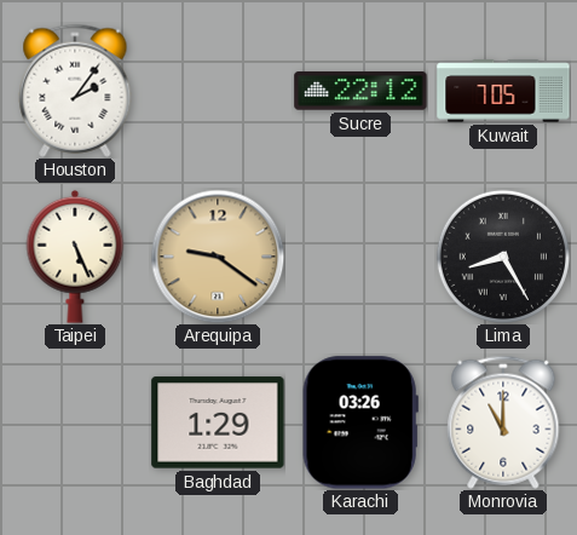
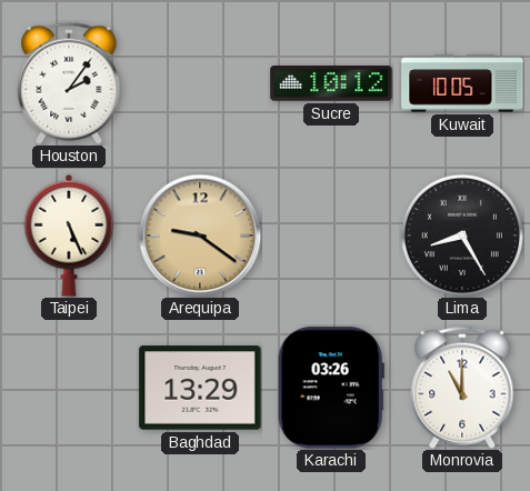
Sucre: 22:12 -> 10:12
Kuwait: 7:05 -> 10:05
Baghdad: 1:29 -> 13:29
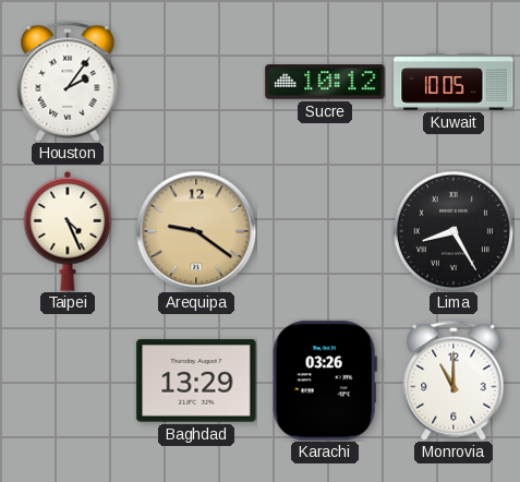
Taipei: 5:26 -> 4:26
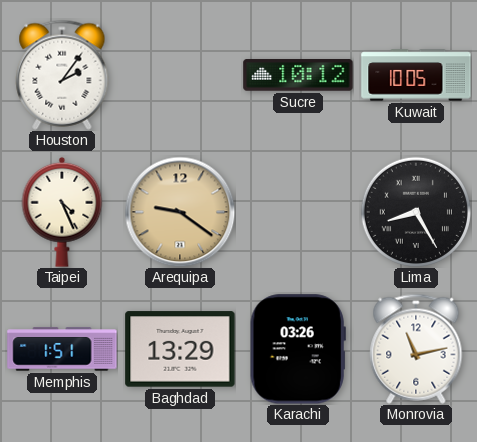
Memphis: none -> 1:51
Monrovia: 11:00 -> 11:13
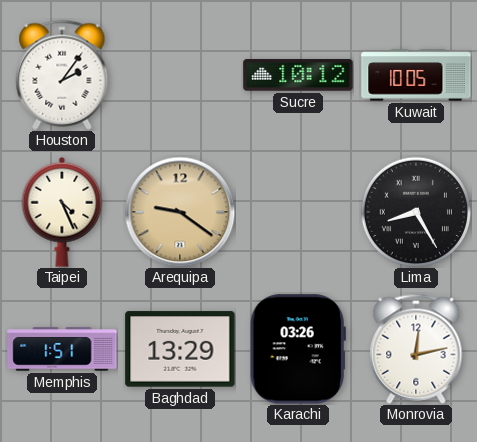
Monrovia: 11:13 -> 12:13
